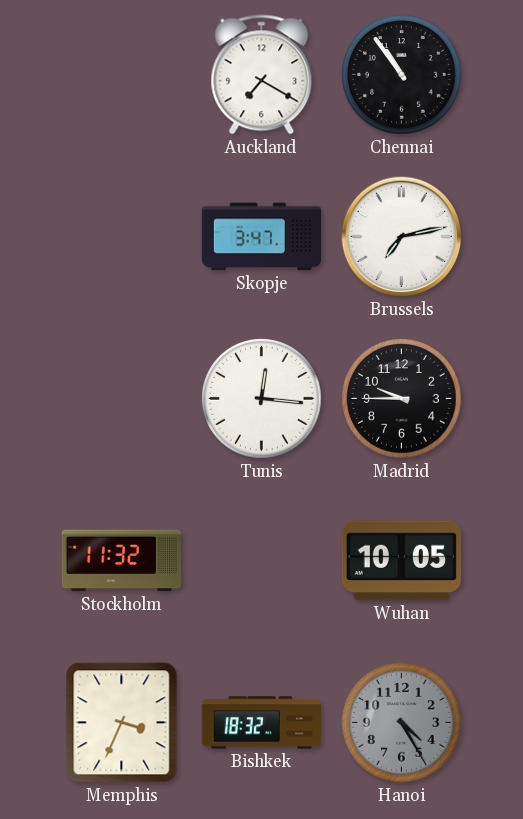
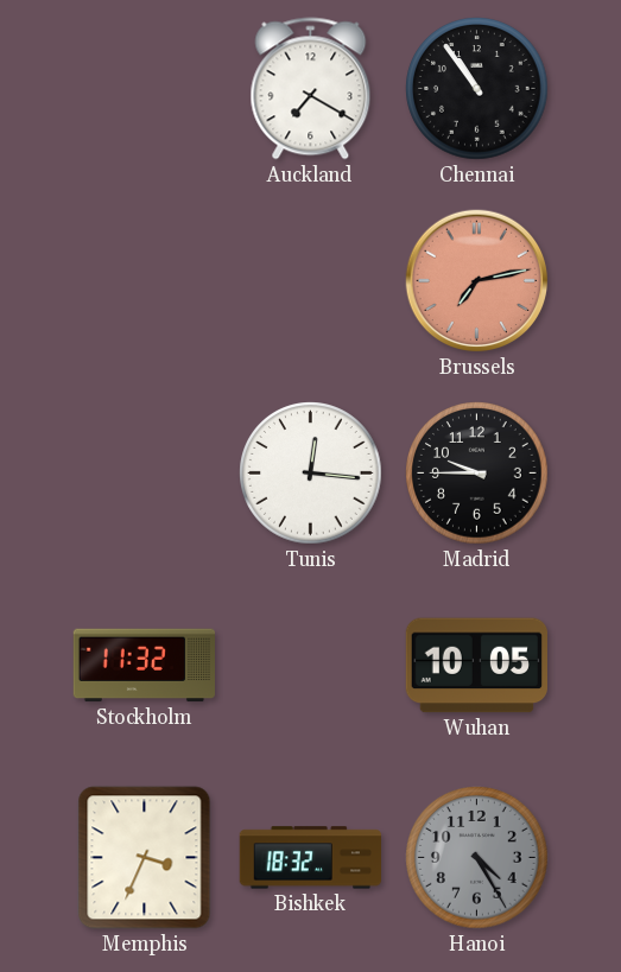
Skopje: 3:47 -> none
Brussels dial: white -> salmon
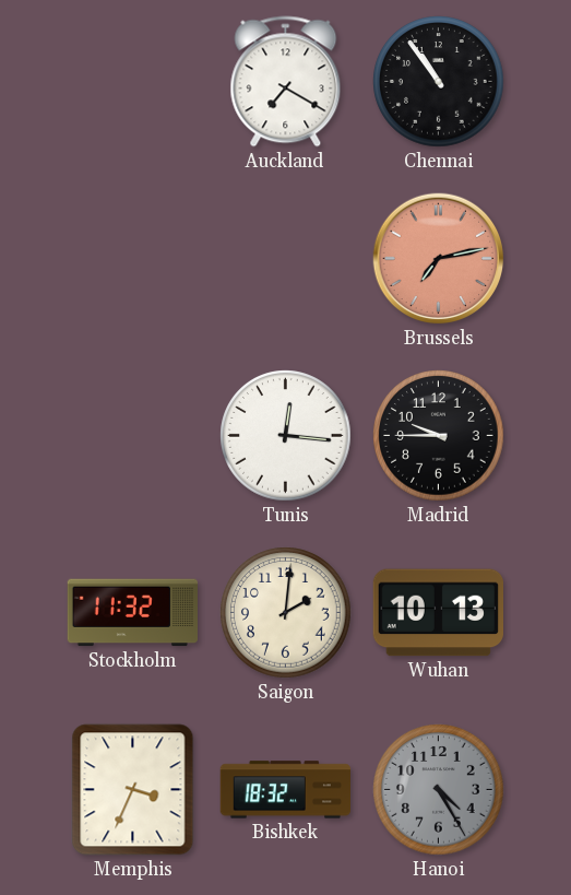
Saigon: none -> 2:01
Wuhan: 10:05 -> 10:13
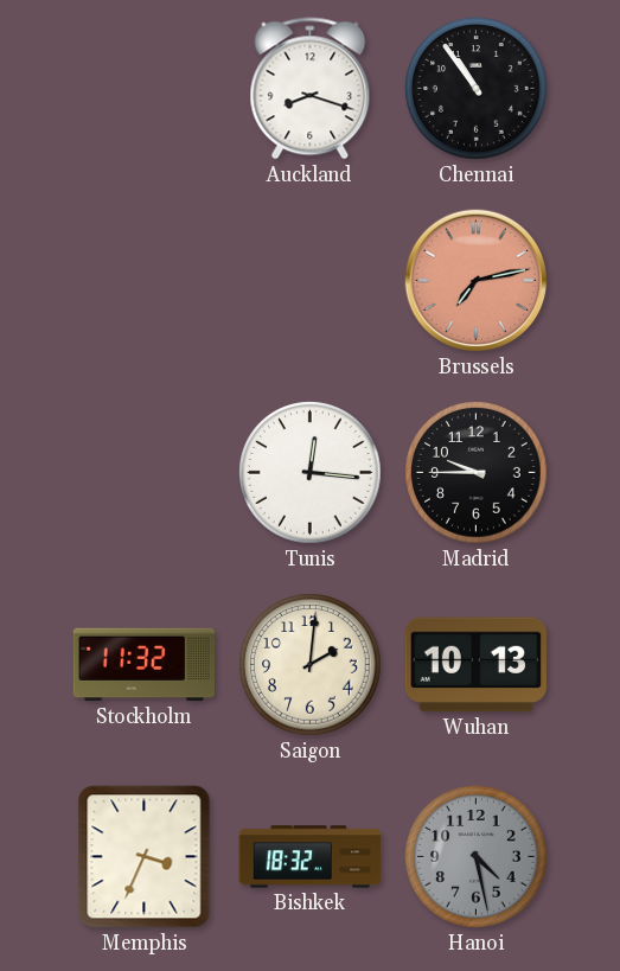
Auckland: 7:20 -> 8:18
Hanoi: 4:25 -> 4:28
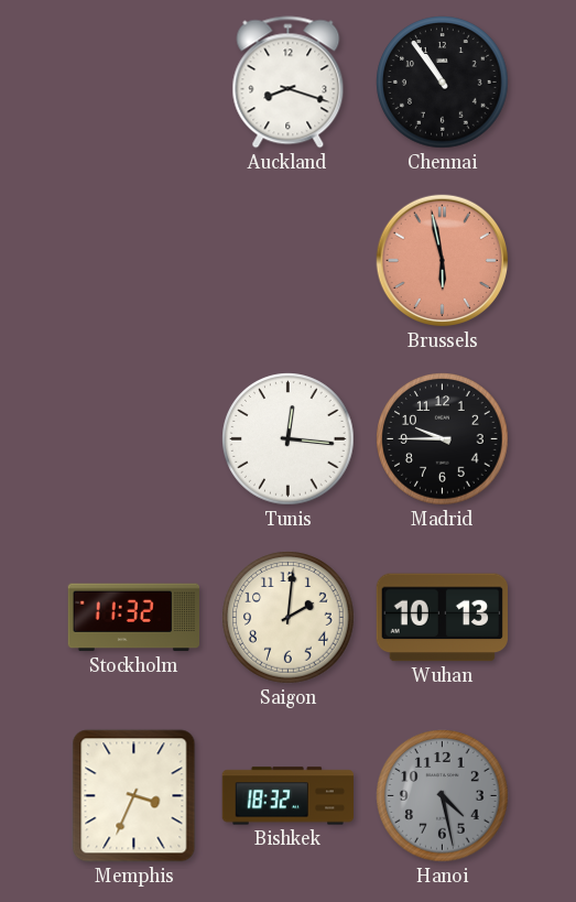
Brussels: 7:13 -> 5:58
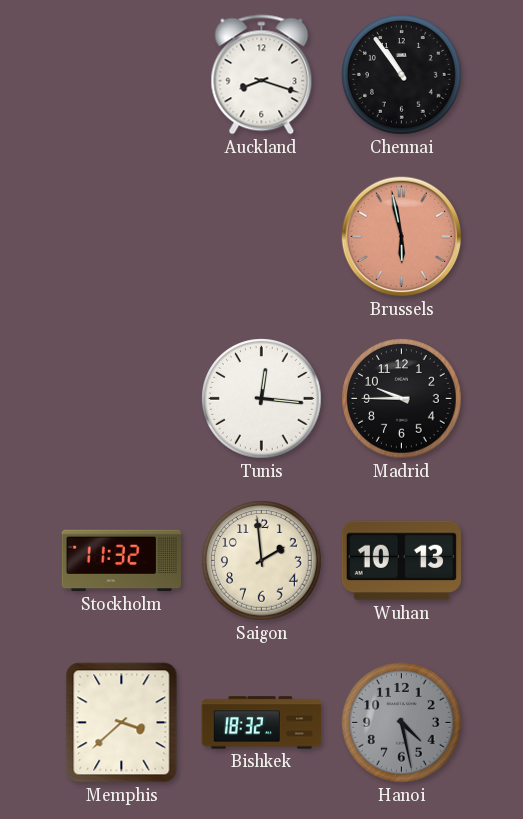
Saigon: 2:01 -> 1:59
Memphis: 3:34 -> 3:38
